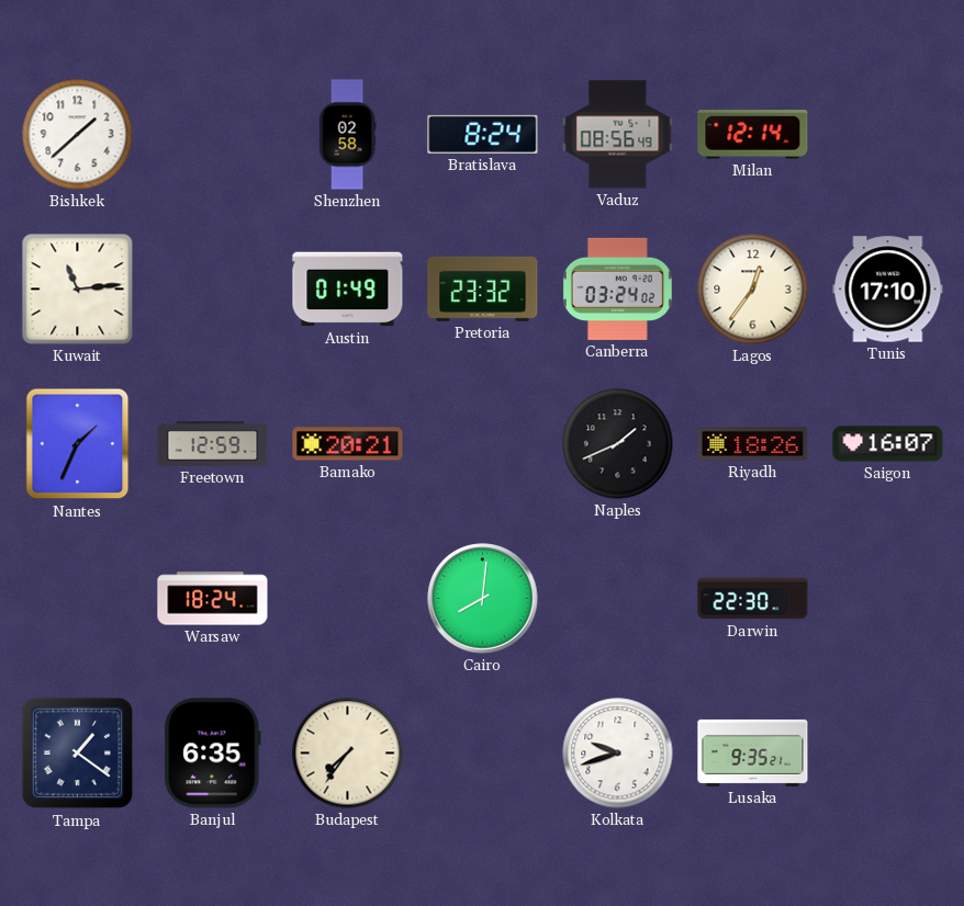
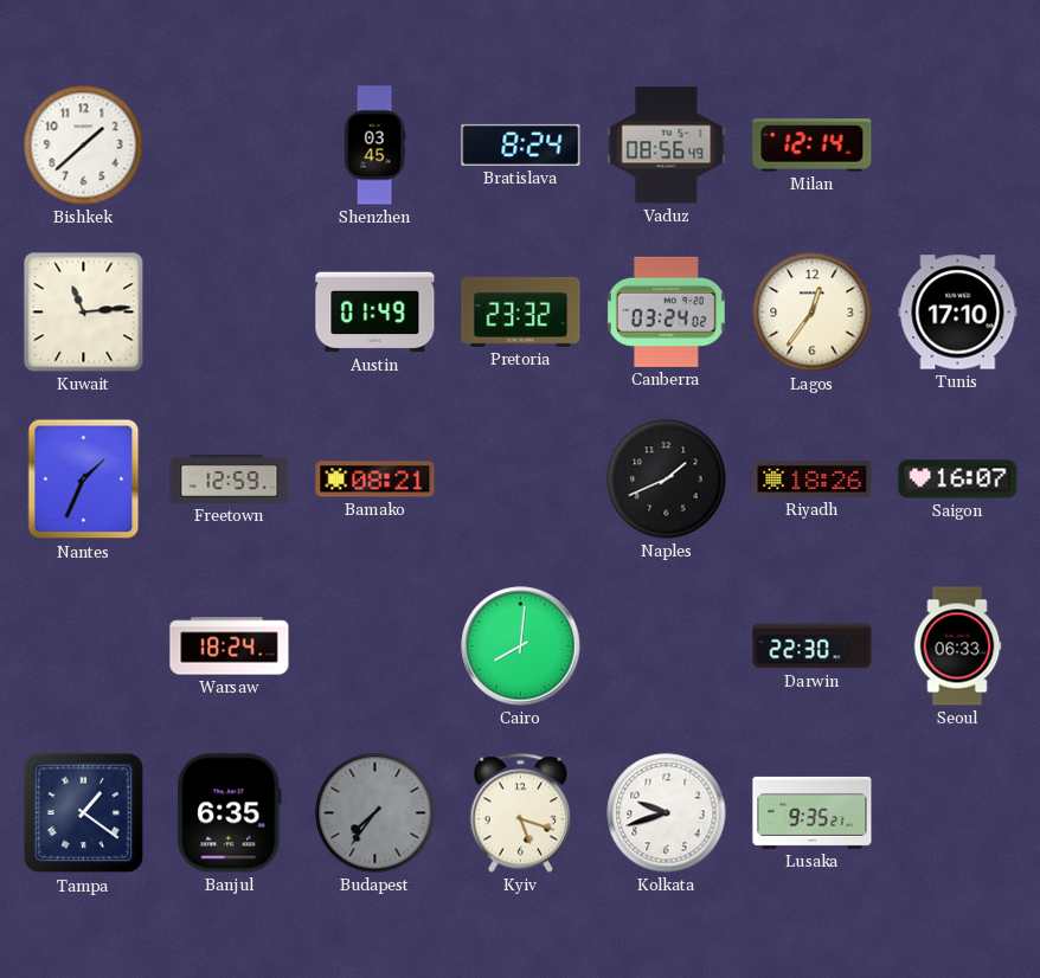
Shenzhen: 02:58 -> 03:45
Bamako: 20:21 -> 08:21
Seoul: none -> 06:33
Budapest dial: cream -> grey
Kyiv: none -> 5:18
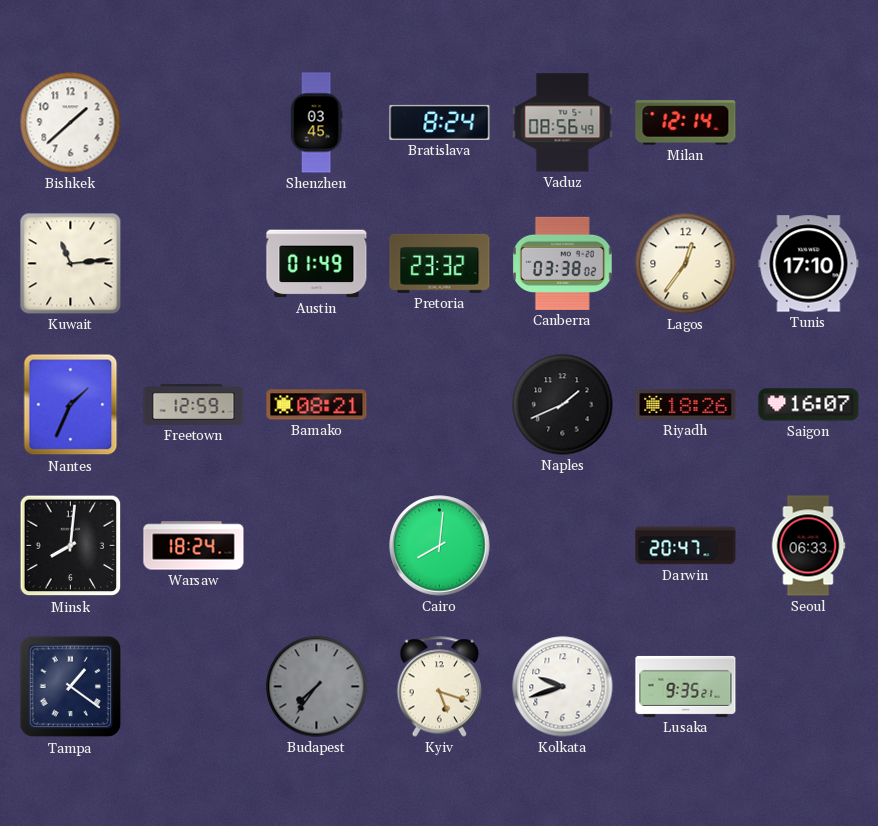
Canberra: 03:24 -> 03:38
Minsk: none -> 8:01
Darwin: 22:30 -> 20:47
Banjul: 6:35 -> none
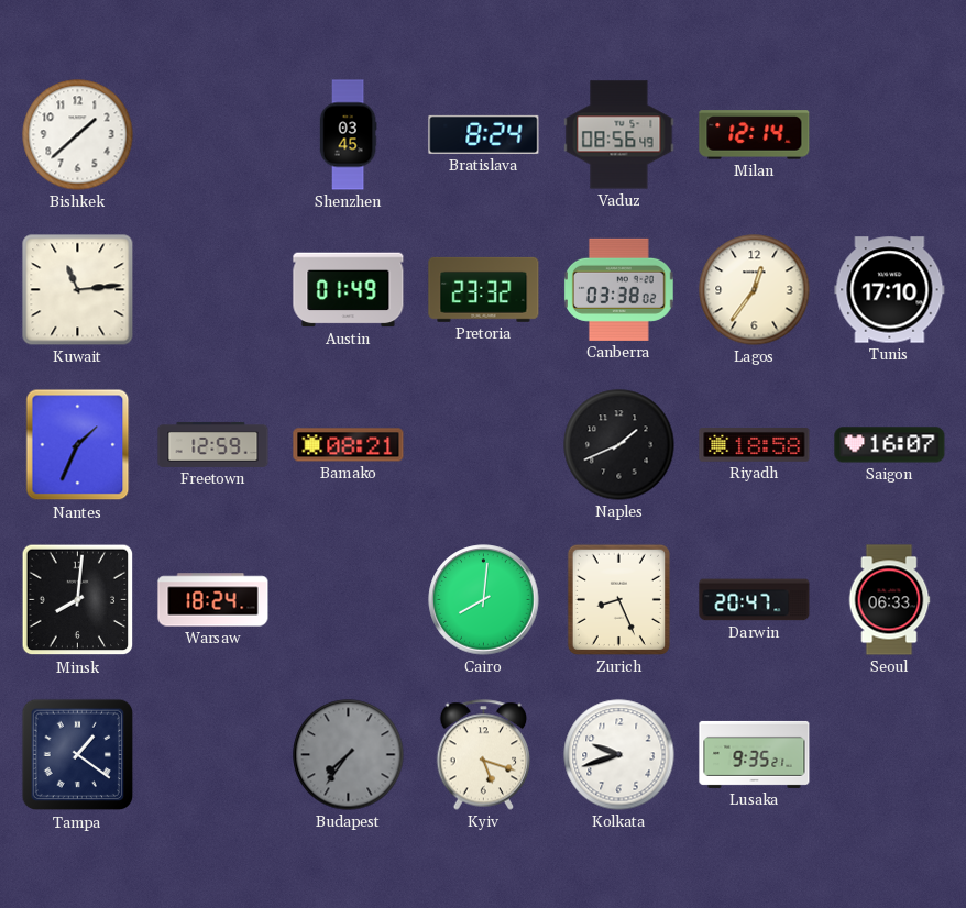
Riyadh: 18:26 -> 18:58
Zurich: none -> 8:26
